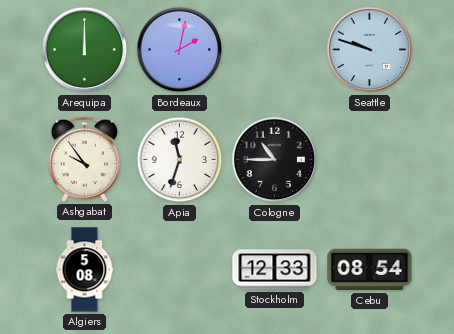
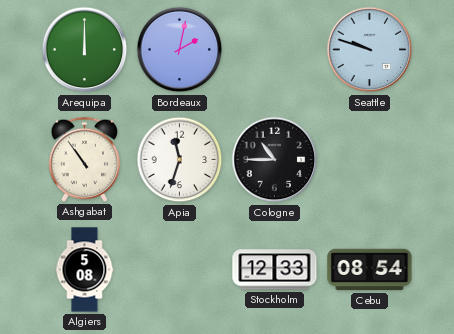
Ashgabat: 9:54 -> 10:54
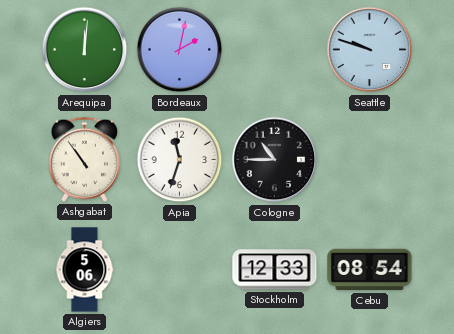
Arequipa: 12:00 -> 12:01
Algiers: 5:08 -> 5:06
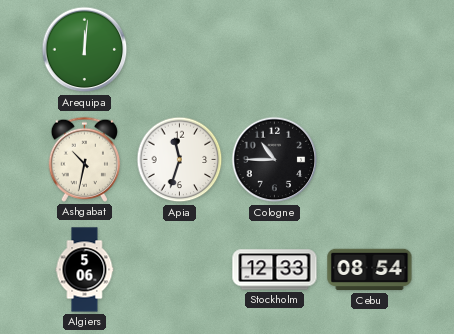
Bordeaux: 2:02 -> none
Seattle: 9:48 -> none
Ashgabat: 10:54 -> 10:32
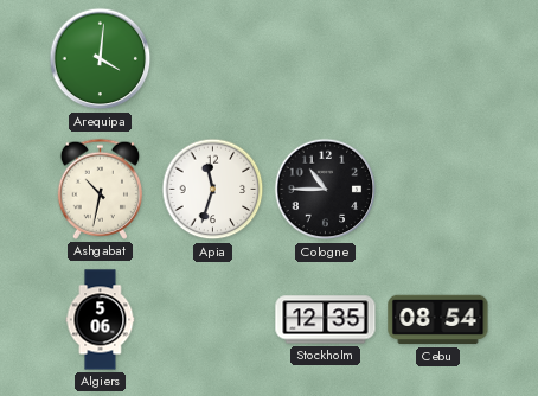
Arequipa: 12:01 -> 4:01
Stockholm: 12:33 -> 12:35
